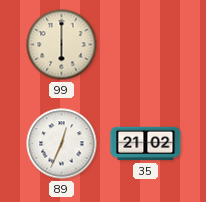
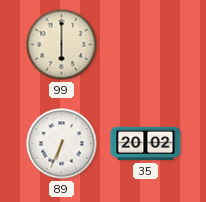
89: 12:34 -> 6:34
35: 21:02 -> 20:02
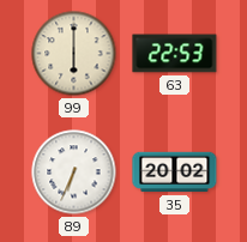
63: none -> 22:53
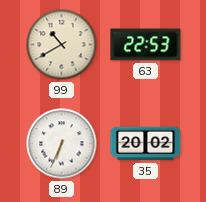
99: 6:00 -> 10:40
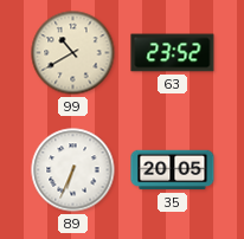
63: 22:53 -> 23:52
35: 20:02 -> 20:05
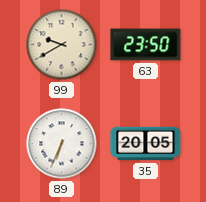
99: 10:40 -> 9:40
63: 23:52 -> 23:50
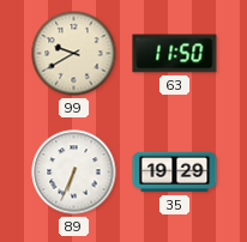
63: 23:50 -> 11:50
35: 20:05 -> 19:29
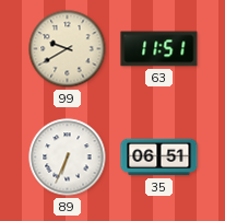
63: 11:50 -> 11:51
35: 19:29 -> 06:51
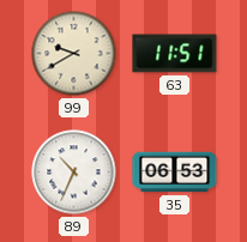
89: 6:34 -> 10:34
35: 06:51 -> 06:53
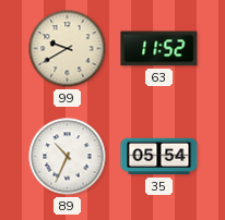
63: 11:51 -> 11:52
35: 06:53 -> 05:54
